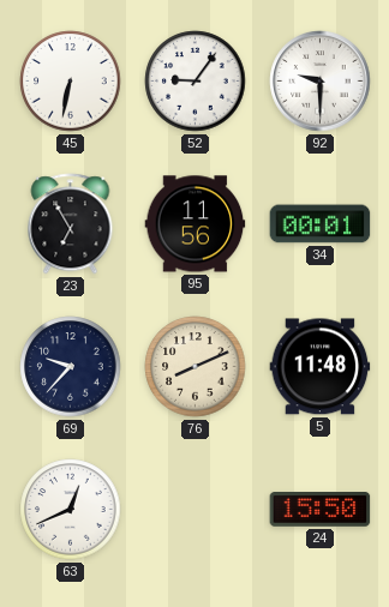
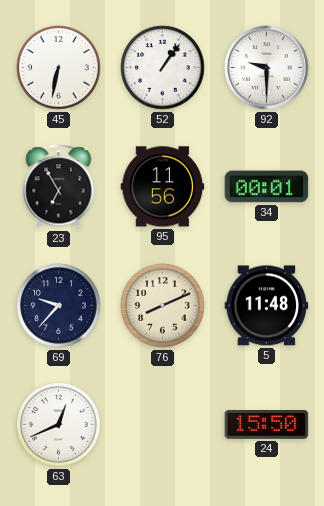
52: 9:06 -> 1:06
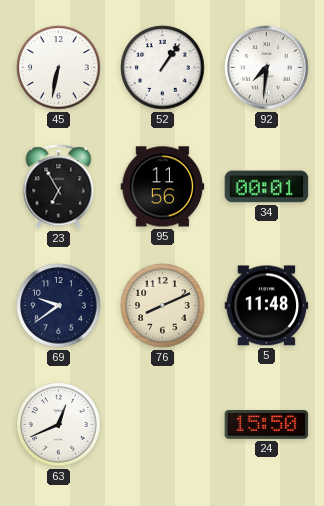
92: 9:30 -> 7:31
69: 9:37 -> 9:39
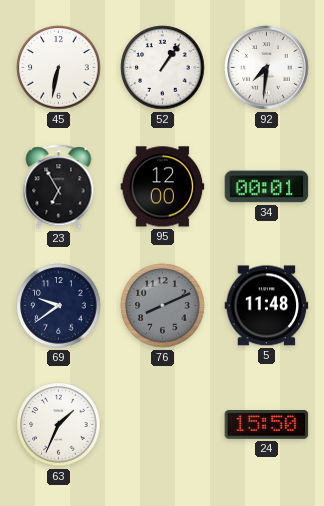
95: 11:56 -> 12:00
76 dial: cream -> grey
63: 12:41 -> 1:34
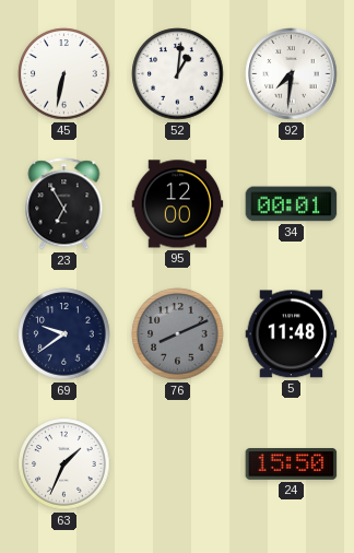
52: 1:06 -> 1:01
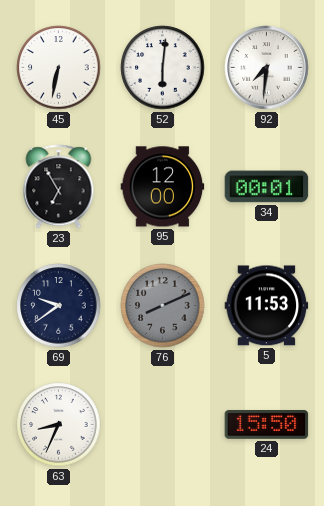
52: 1:01 -> 6:01
5: 11:48 -> 11:53
63: 1:34 -> 8:34
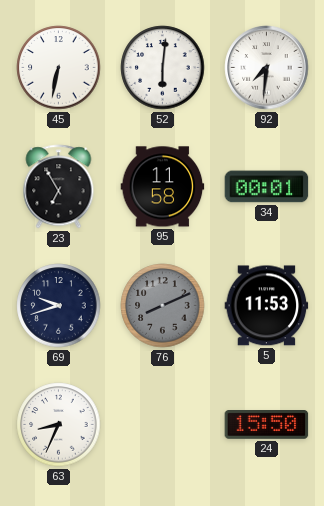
95: 12:00 -> 11:58
69: 9:39 -> 9:42
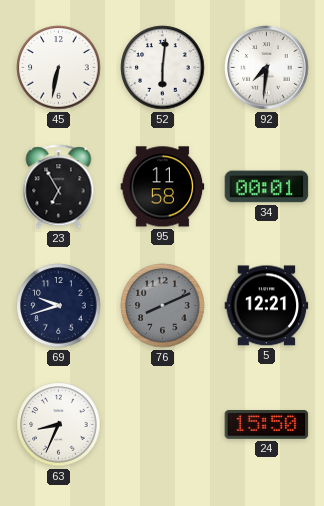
5: 11:53 -> 12:21
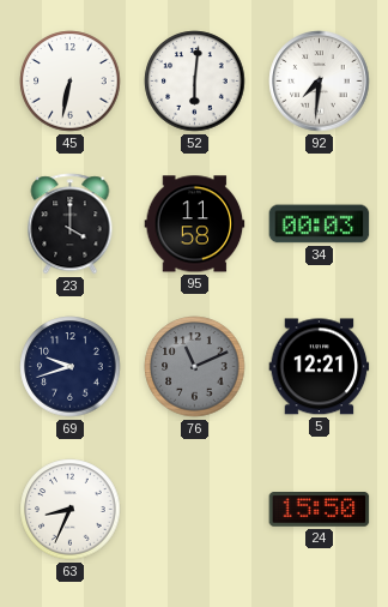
23: 6:55 -> 4:00
34: 00:01 -> 00:03
76: 8:11 -> 11:11
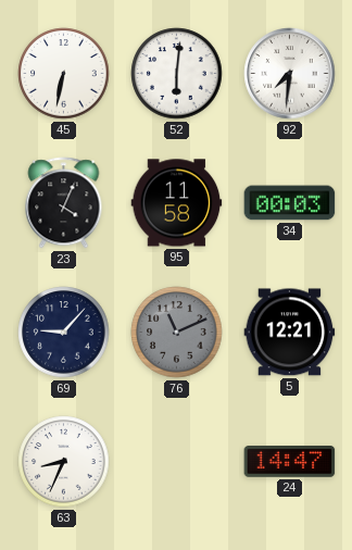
23: 4:00 -> 4:04
69: 9:42 -> 9:07
24: 15:50 -> 14:47
